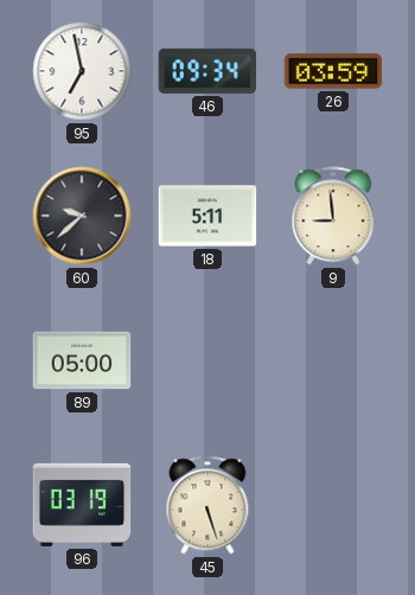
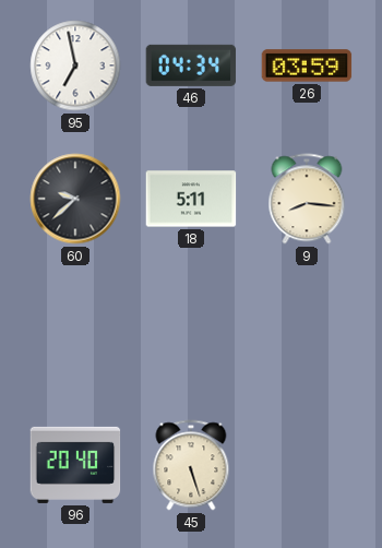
46: 09:34 -> 04:34
9: 8:59 -> 8:16
89: 05:00 -> none
96: 03:19 -> 20:40
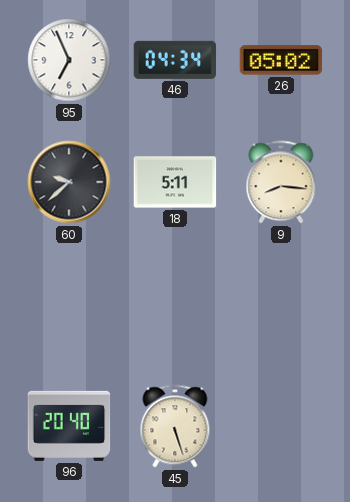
95: 6:58 -> 6:56
26: 03:59 -> 05:02
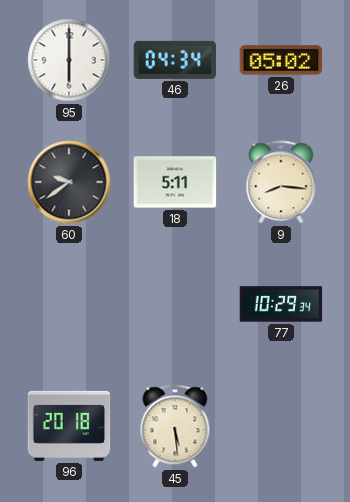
95: 6:56 -> 6:00
60: 9:38 -> 9:39
77: none -> 10:29
96: 20:40 -> 20:18
45: 5:27 -> 5:29
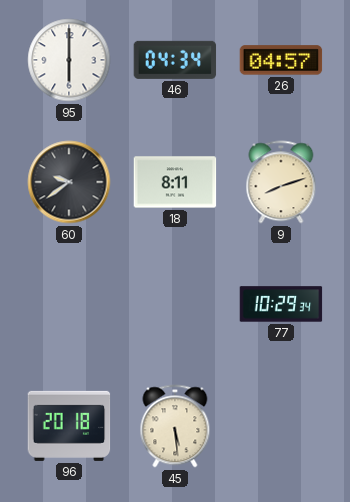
26: 05:02 -> 04:57
18: 5:11 -> 8:11
9: 8:16 -> 8:12
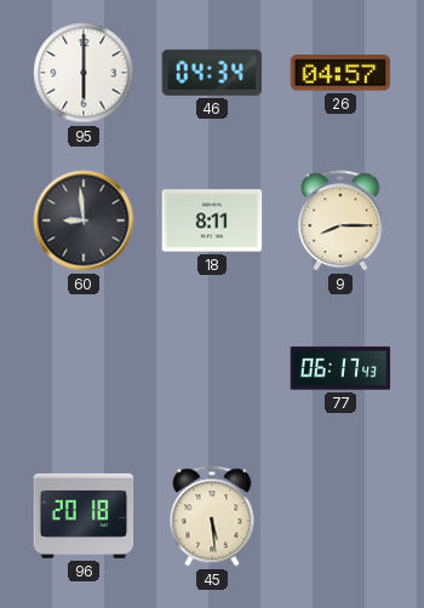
60: 9:39 -> 8:59
9: 8:12 -> 8:15
77: 10:29 -> 06:17
